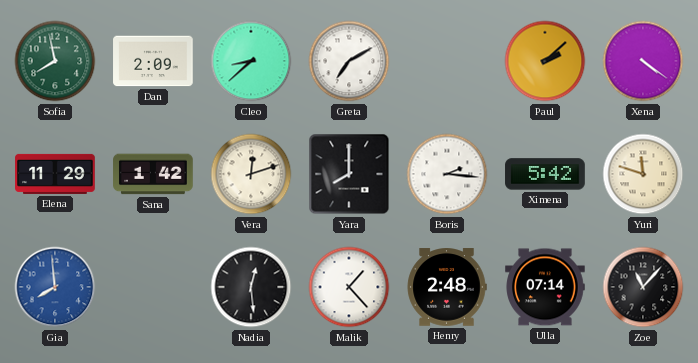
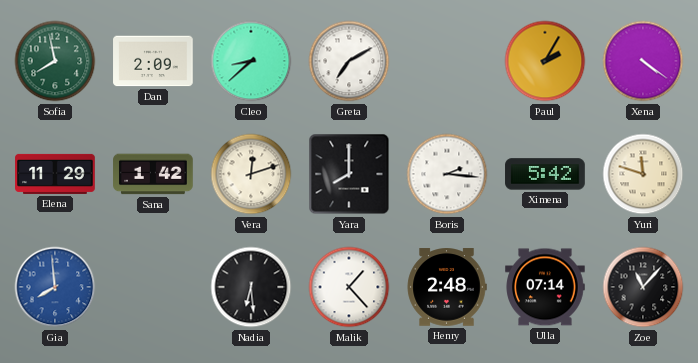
Paul: 2:08 -> 2:05
Nadia: 12:29 -> 6:29
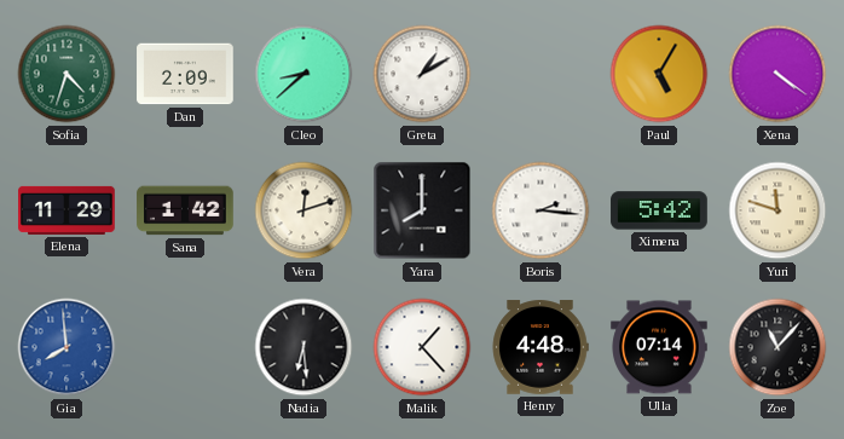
Sofia: 7:58 -> 4:33
Greta: 7:10 -> 1:10
Paul: 2:05 -> 5:05
Henry: 2:48 -> 4:48
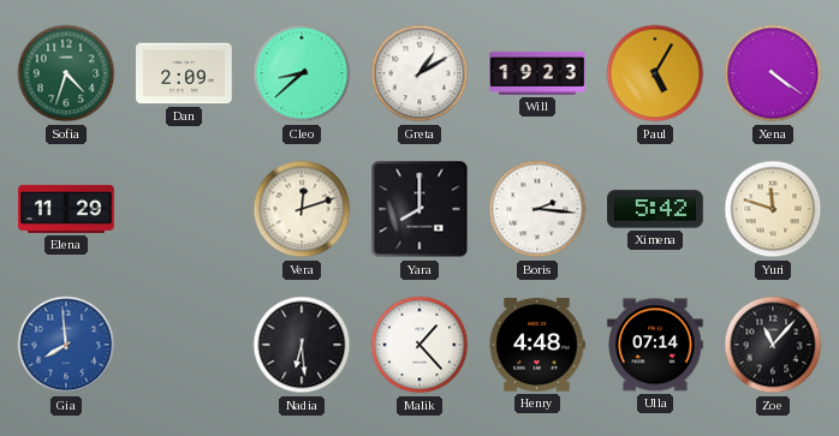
Will: none -> 19:23
Sana: 1:42 -> none
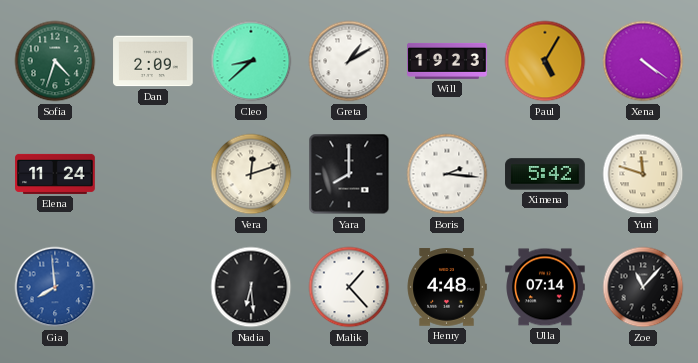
Elena: 11:29 -> 11:24
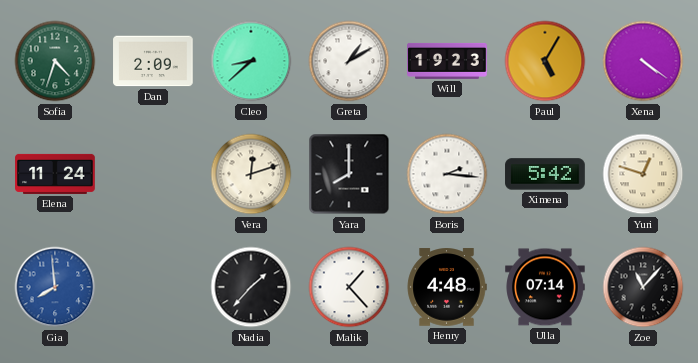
Yuri: 11:48 -> 12:48
Nadia: 6:29 -> 1:37
